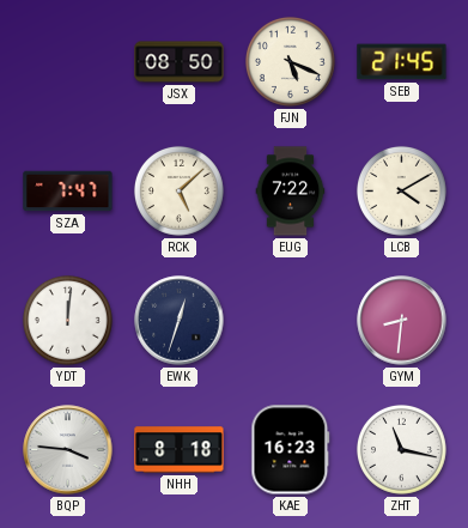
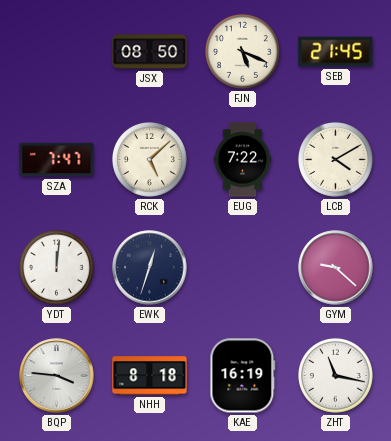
GYM: 8:31 -> 9:22
KAE: 16:23 -> 16:19
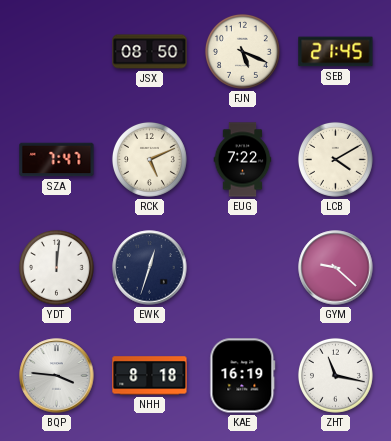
RCK: 5:08 -> 5:11
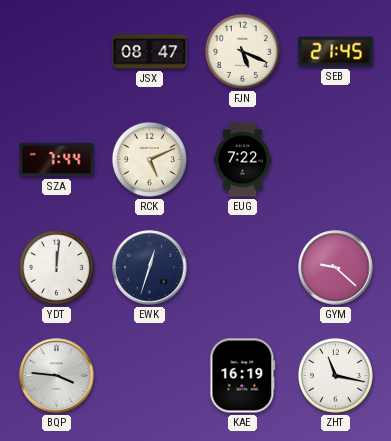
JSX: 08:50 -> 08:47
SZA: 7:47 -> 7:44
LCB: 4:10 -> none
NHH: 8:18 -> none
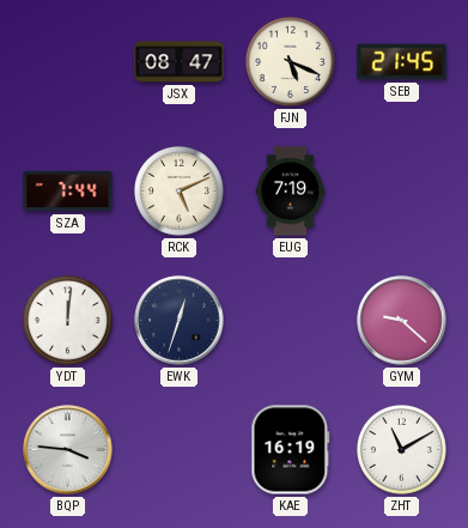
EUG: 7:22 -> 7:19
ZHT: 11:17 -> 11:10
